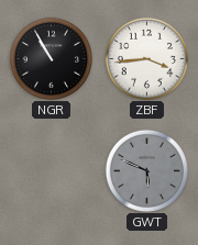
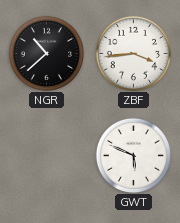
NGR: 10:55 -> 10:38
GWT dial: grey -> white
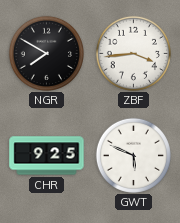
NGR: 10:38 -> 7:50
CHR: none -> 9:25
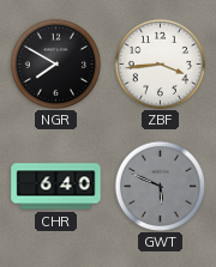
CHR: 9:25 -> 6:40
GWT dial: white -> grey
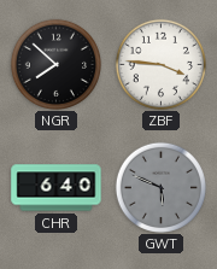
NGR: 7:50 -> 7:52
ZBF: 3:44 -> 3:46
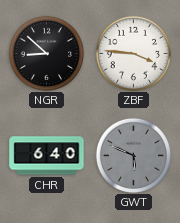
NGR: 7:52 -> 8:52
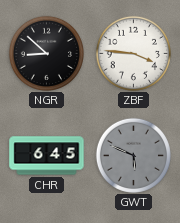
CHR: 6:40 -> 6:45
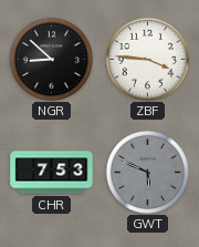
CHR: 6:45 -> 7:53
